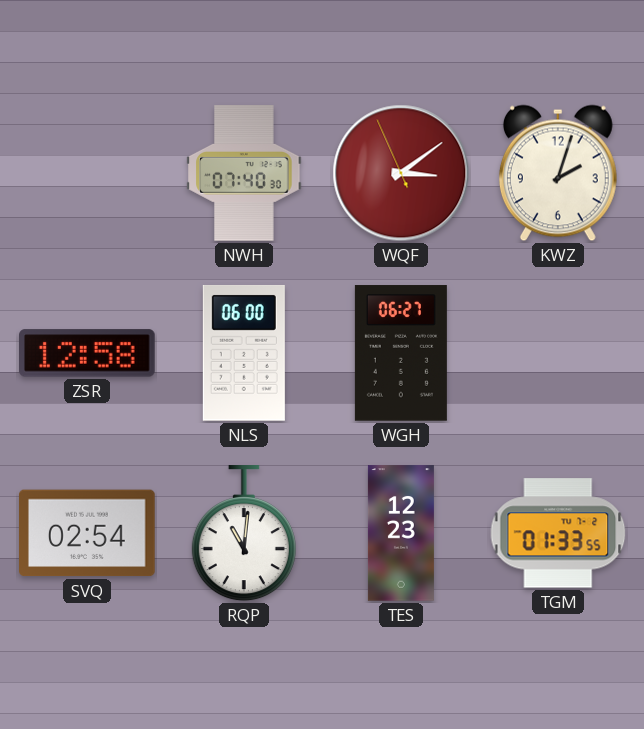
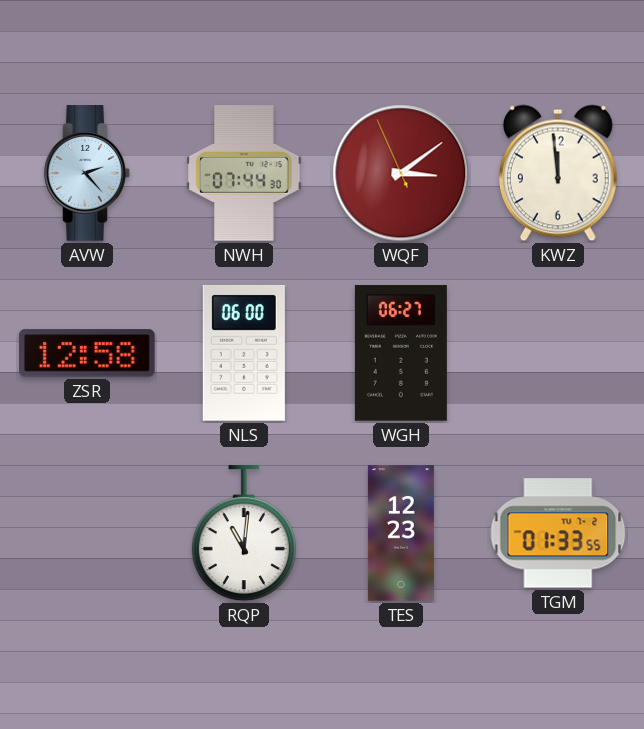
AVW: none -> 2:23
NWH: 07:40 -> 07:44
KWZ: 2:03 -> 11:59
SVQ: 02:54 -> none
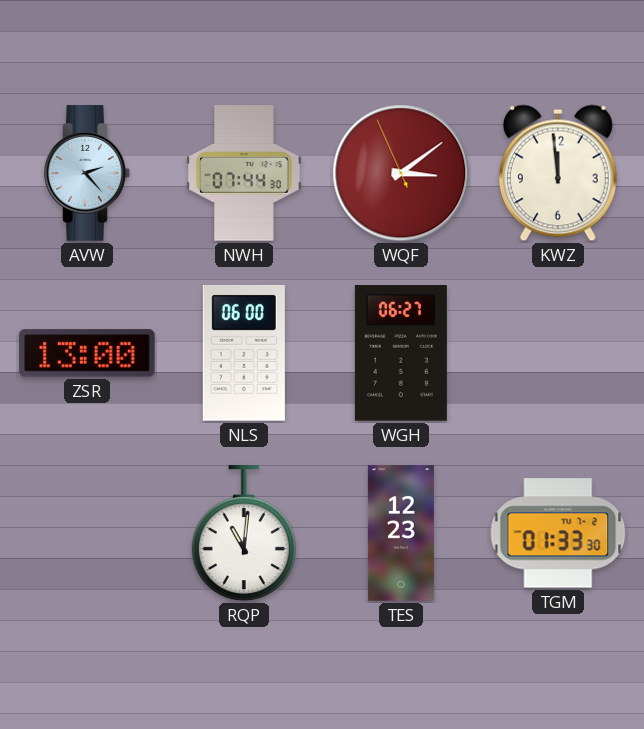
ZSR: 12:58 -> 13:00
TGM: 01:33:55 -> 01:33:30
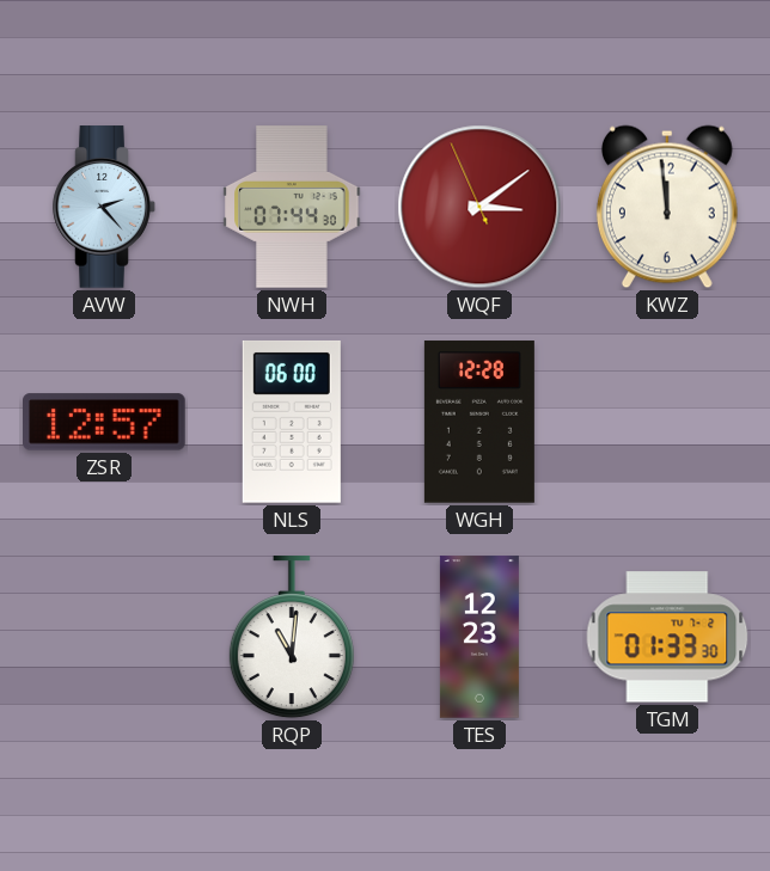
ZSR: 13:00 -> 12:57
WGH: 06:27 -> 12:28
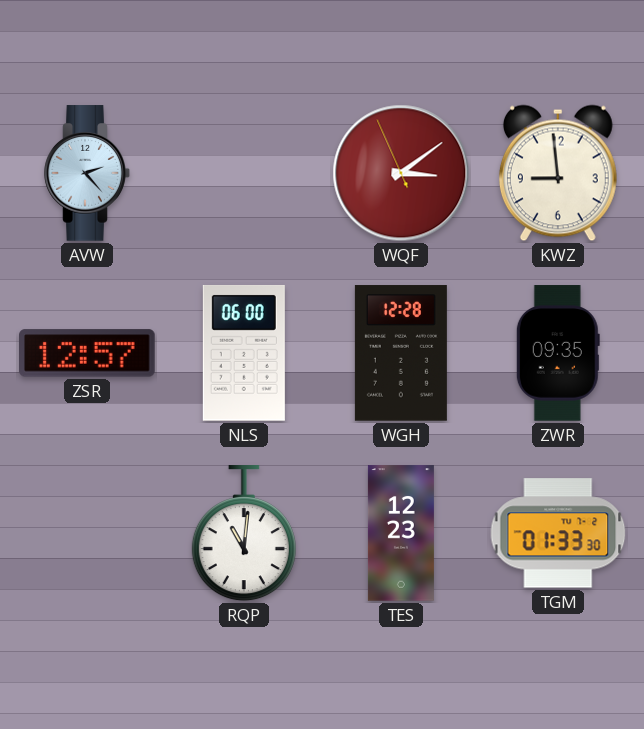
NWH: 07:44 -> none
KWZ: 11:59 -> 8:59
ZWR: none -> 09:35
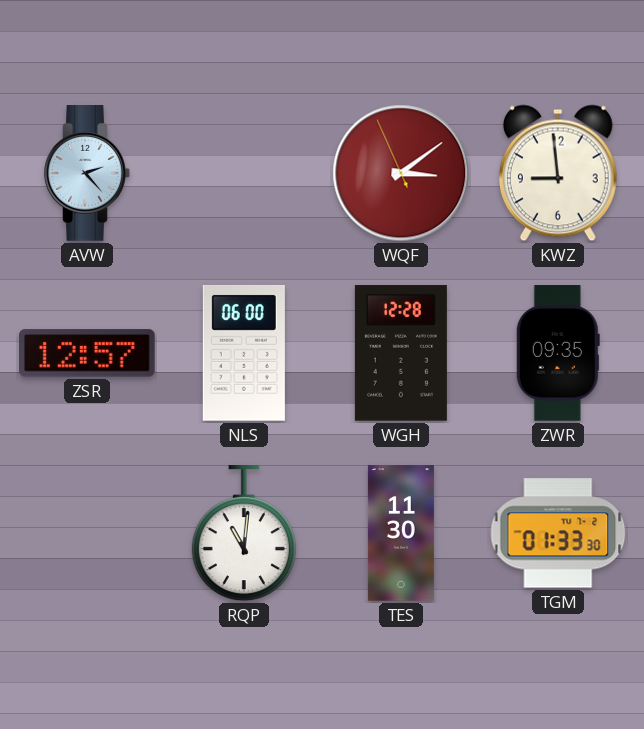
TES: 12:23 -> 11:30
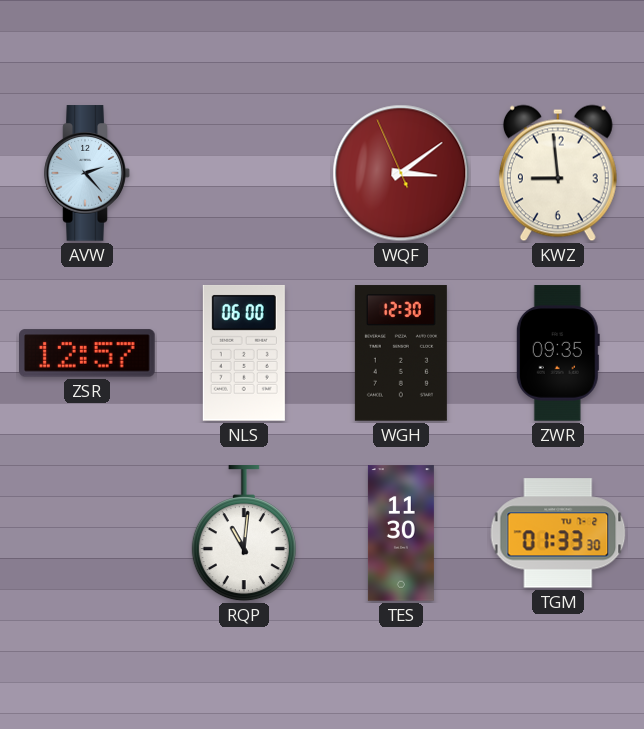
WGH: 12:28 -> 12:30
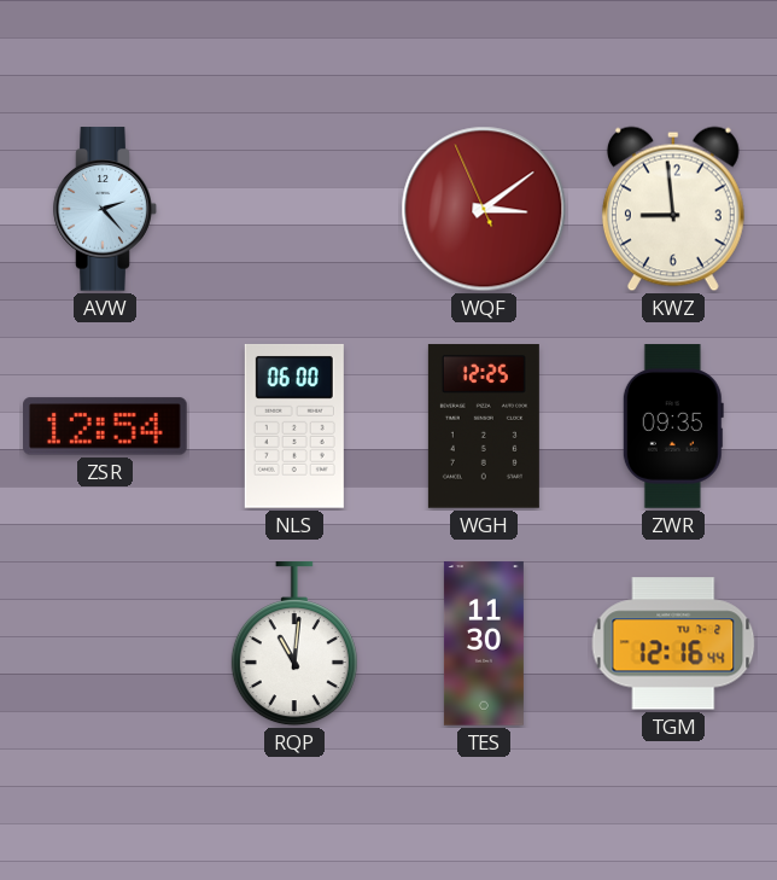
ZSR: 12:57 -> 12:54
WGH: 12:30 -> 12:25
TGM: 01:33 -> 12:16
